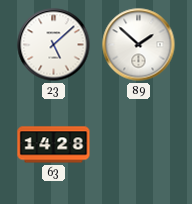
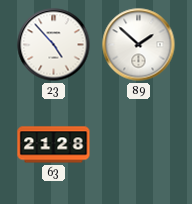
23: 5:08 -> 4:53
63: 14:28 -> 21:28
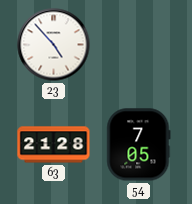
89: 1:52 -> none
54: none -> 7:05
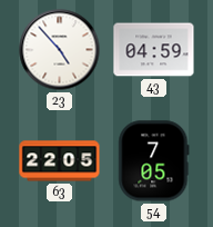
43: none -> 04:59
63: 21:28 -> 22:05
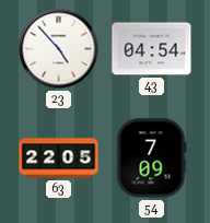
43: 04:59 -> 04:54
54: 7:05 -> 7:09
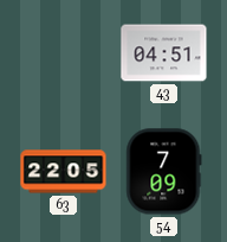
23: 4:53 -> none
43: 04:54 -> 04:51
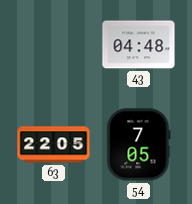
43: 04:51 -> 04:48
54: 7:09 -> 7:05
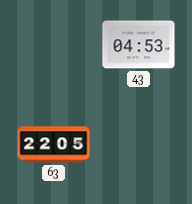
43: 04:48 -> 04:53
54: 7:05 -> none
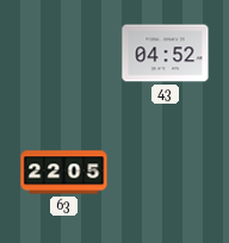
43: 04:53 -> 04:52
